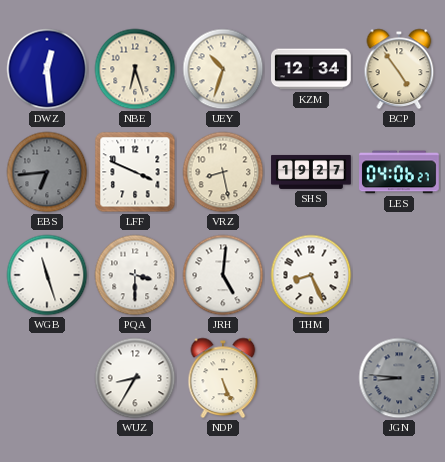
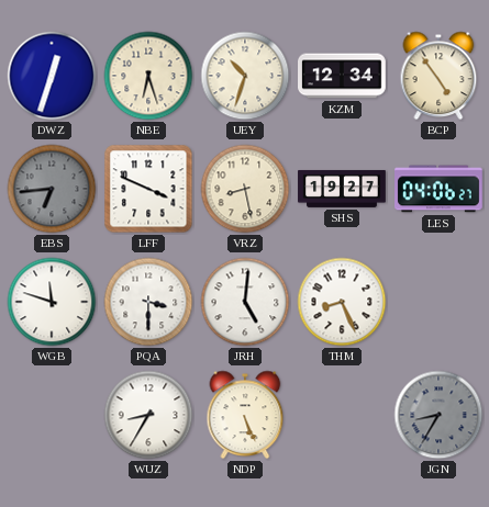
DWZ: 12:29 -> 12:33
WGB: 11:27 -> 11:48
JGN: 8:46 -> 8:35
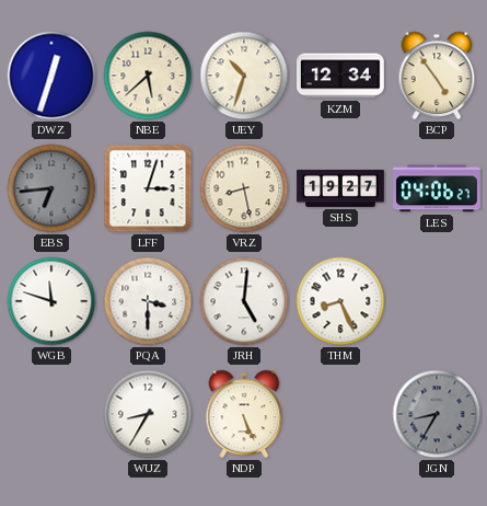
NBE: 6:27 -> 5:38
LFF: 3:49 -> 3:03
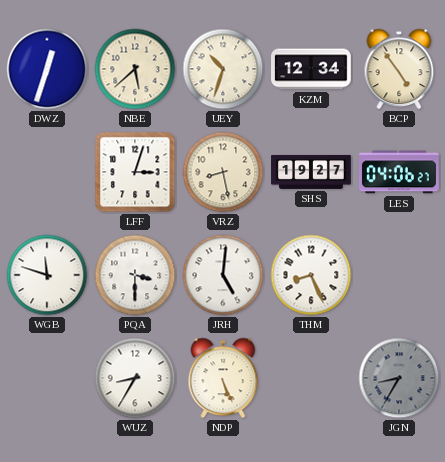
EBS: 6:44 -> none
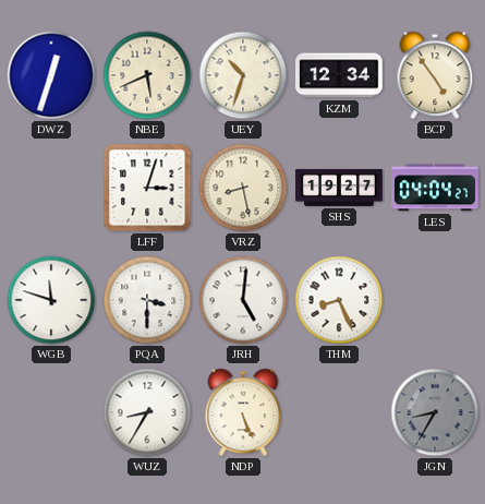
NBE: 5:38 -> 5:41
LES: 04:06 -> 04:04
